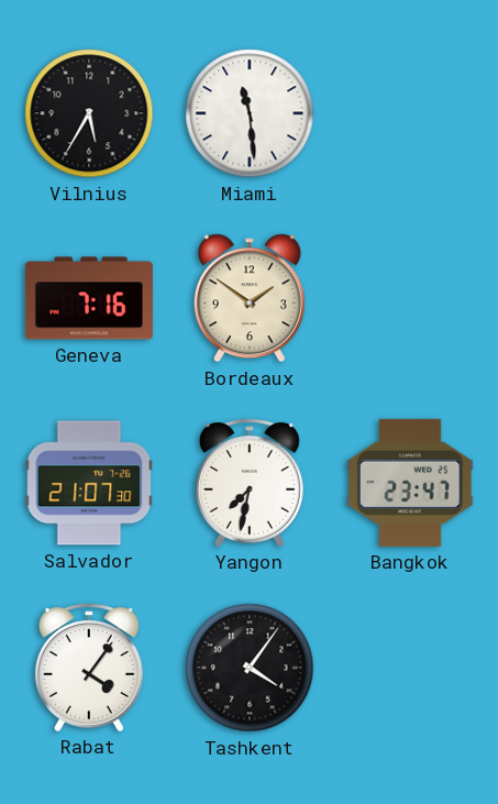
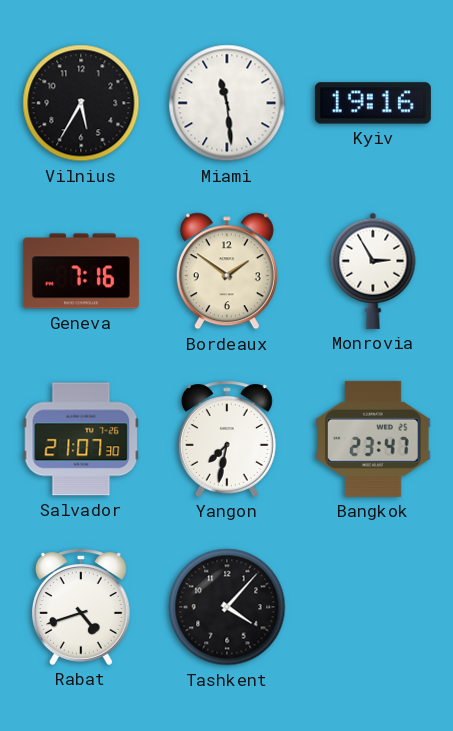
Kyiv: none -> 19:16
Monrovia: none -> 2:55
Rabat: 4:06 -> 4:42
Tashkent: 4:06 -> 4:07
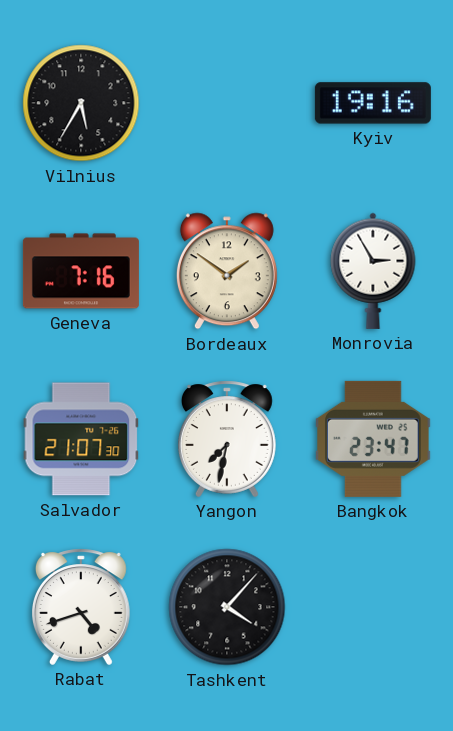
Miami: 11:29 -> none
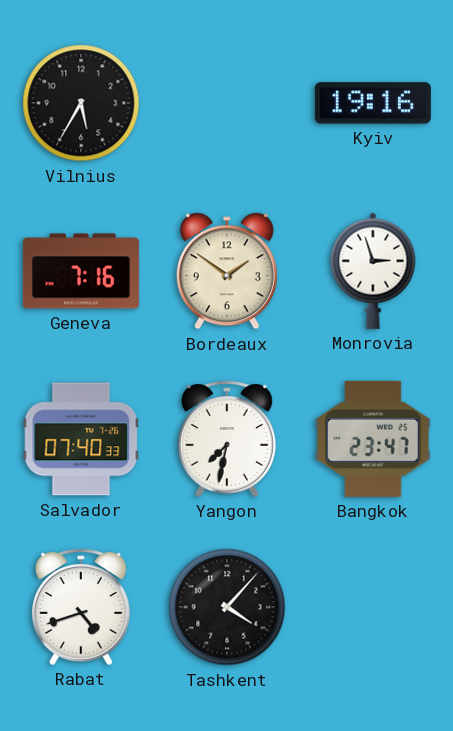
Monrovia: 2:55 -> 2:57
Salvador: 21:07 -> 07:40
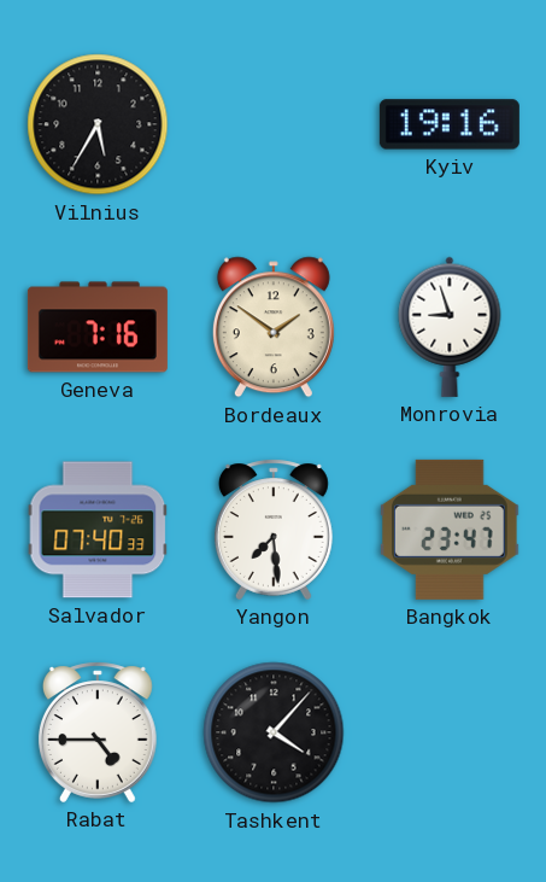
Monrovia: 2:57 -> 8:57
Yangon: 7:32 -> 7:29
Rabat: 4:42 -> 4:45
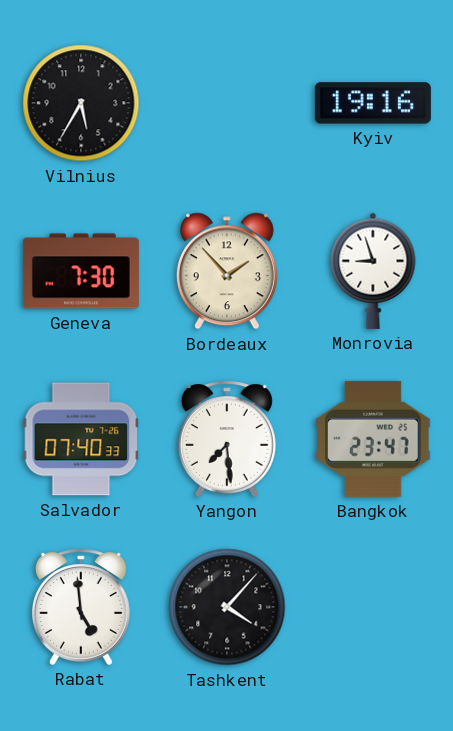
Geneva: 7:16 -> 7:30
Bordeaux: 1:51 -> 1:53
Rabat: 4:45 -> 4:59
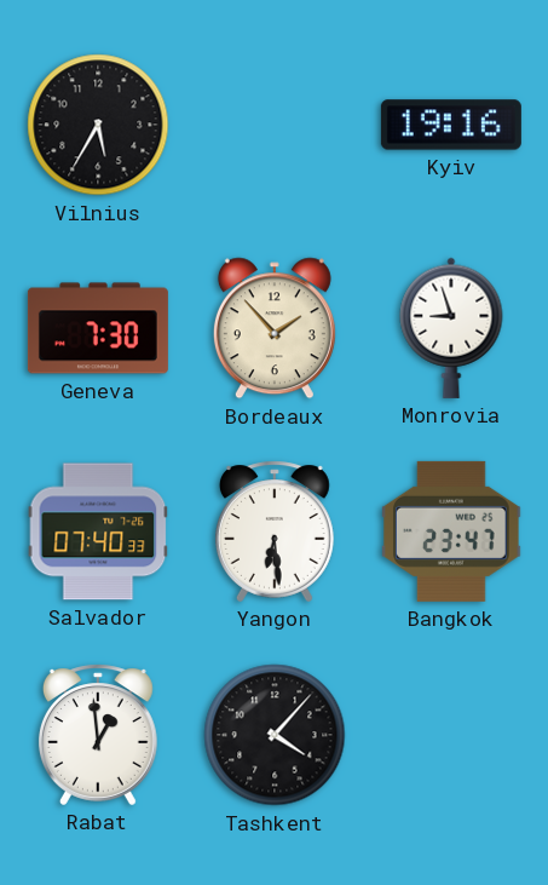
Yangon: 7:29 -> 6:29
Rabat: 4:59 -> 12:59
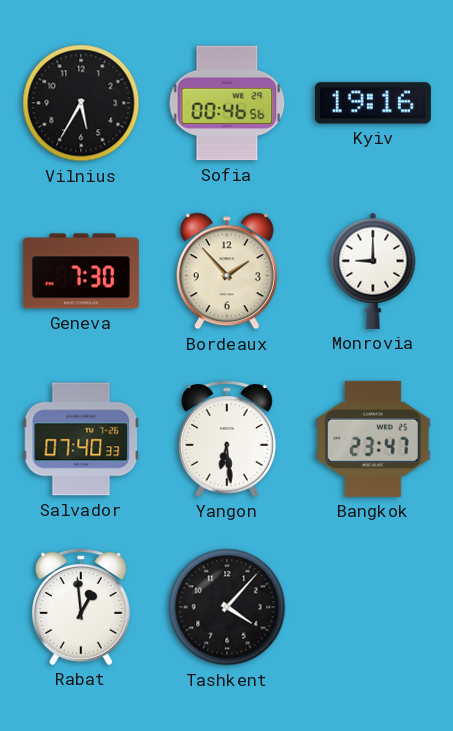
Sofia: none -> 00:46
Monrovia: 8:57 -> 9:00
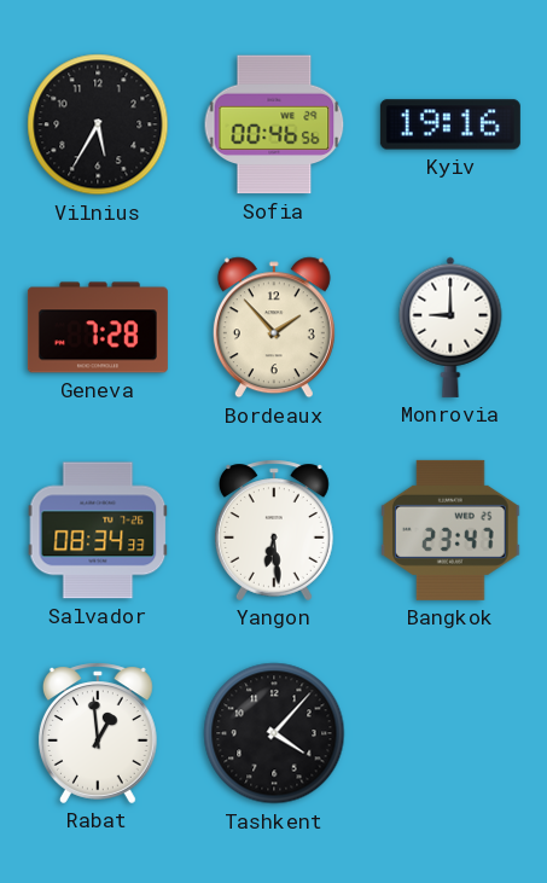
Geneva: 7:30 -> 7:28
Salvador: 07:40 -> 08:34
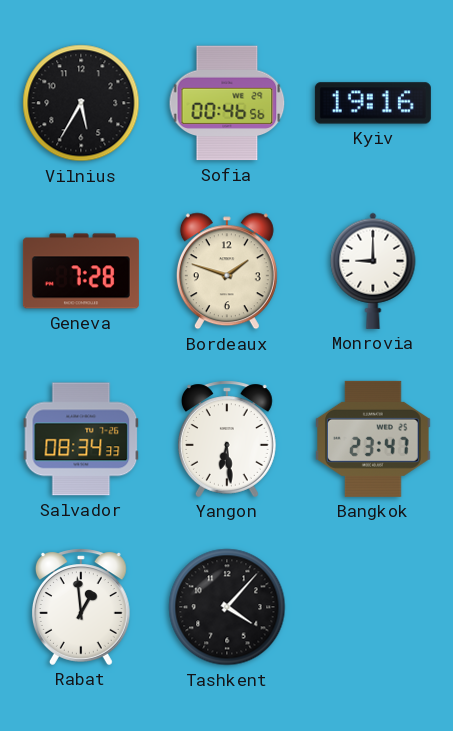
Bordeaux: 1:53 -> 1:48
